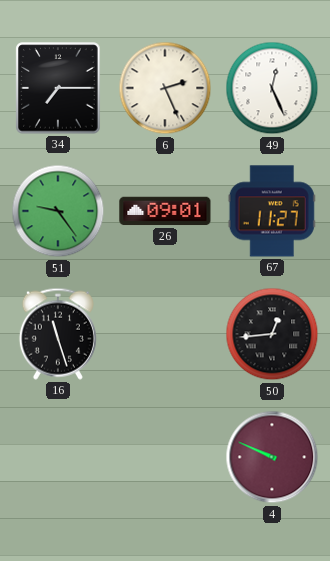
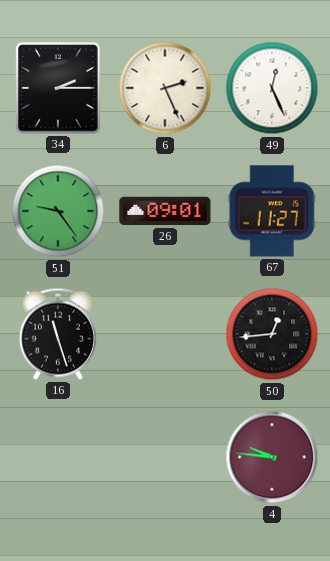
34: 7:15 -> 2:15
4: 9:49 -> 9:46
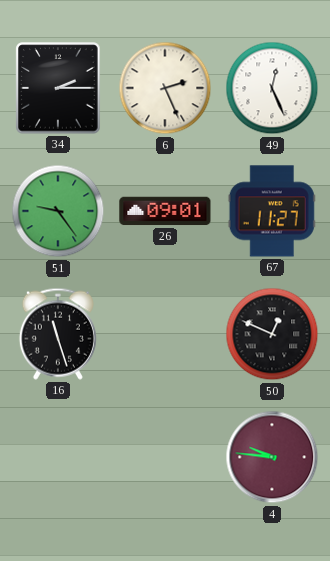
50: 12:44 -> 12:49
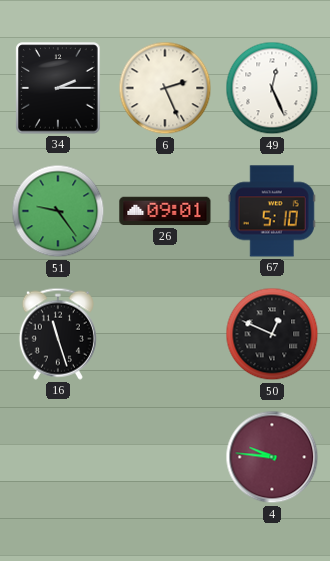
67: 11:27 -> 5:10
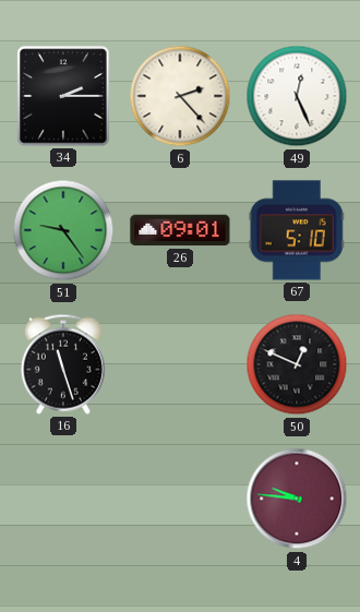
6: 2:26 -> 2:23
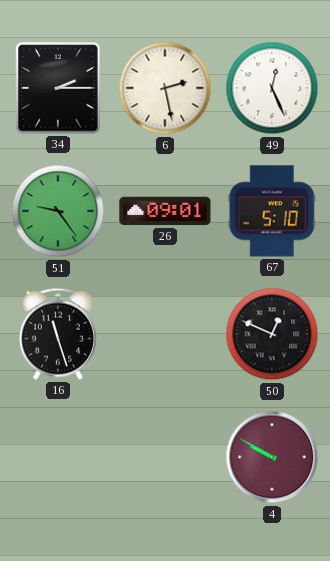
6: 2:23 -> 2:28
4: 9:46 -> 9:50
